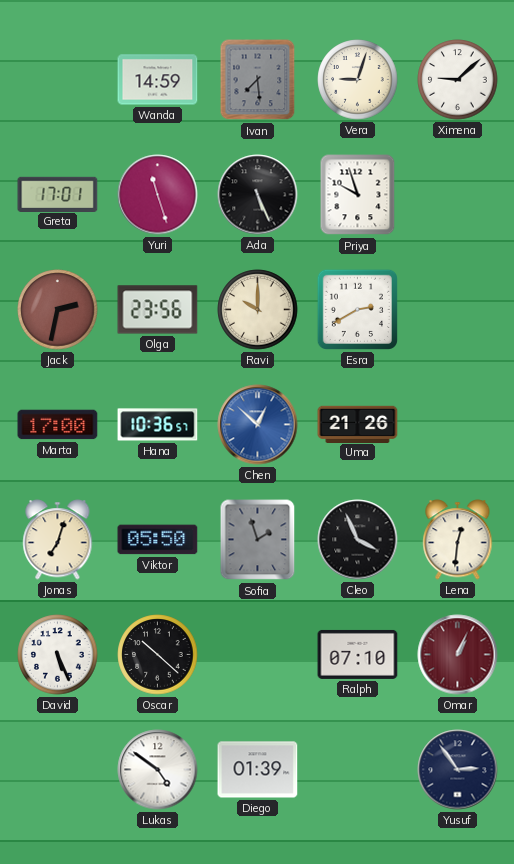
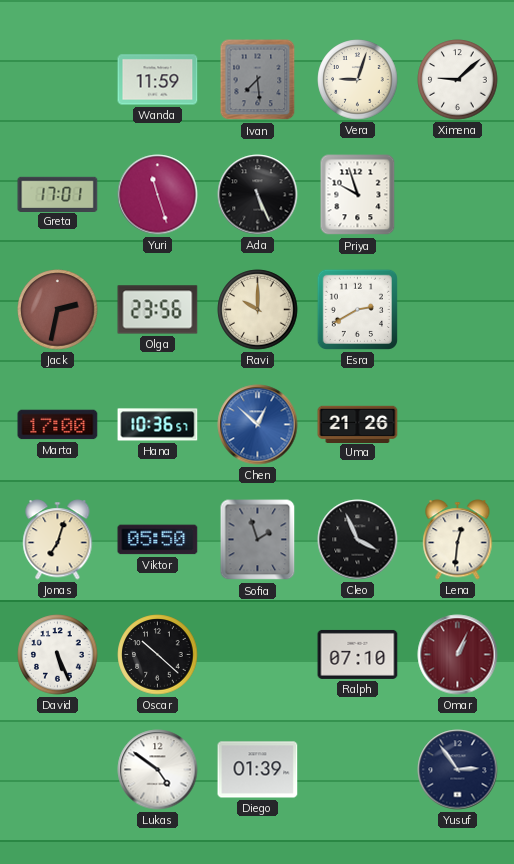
Wanda: 14:59 -> 11:59
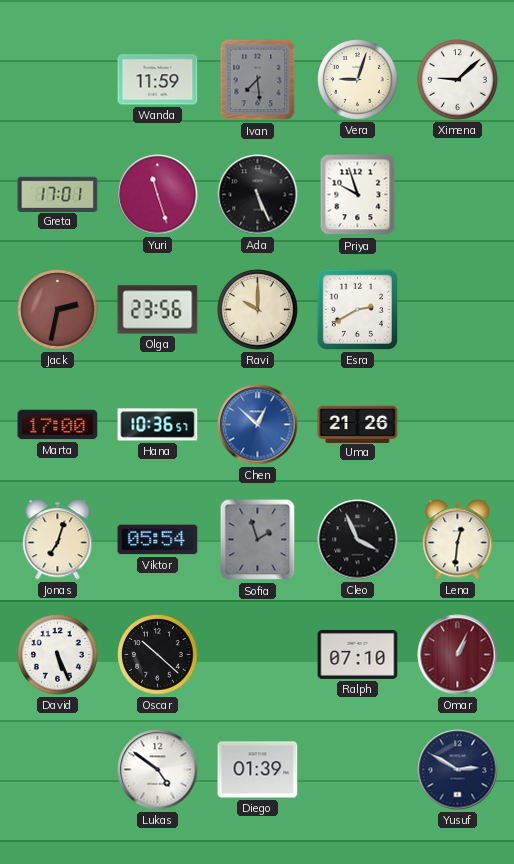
Viktor: 05:50 -> 05:54
Yusuf: 2:54 -> 2:50
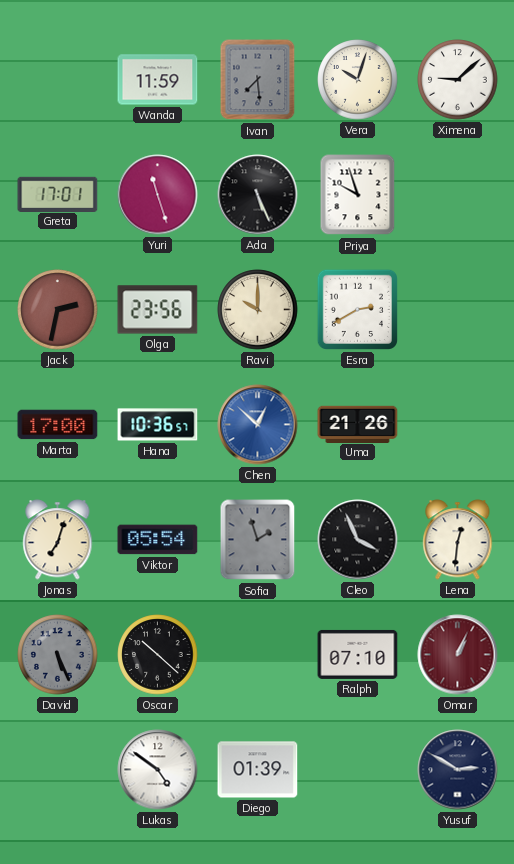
Vera: 9:03 -> 10:03
David dial: white -> grey
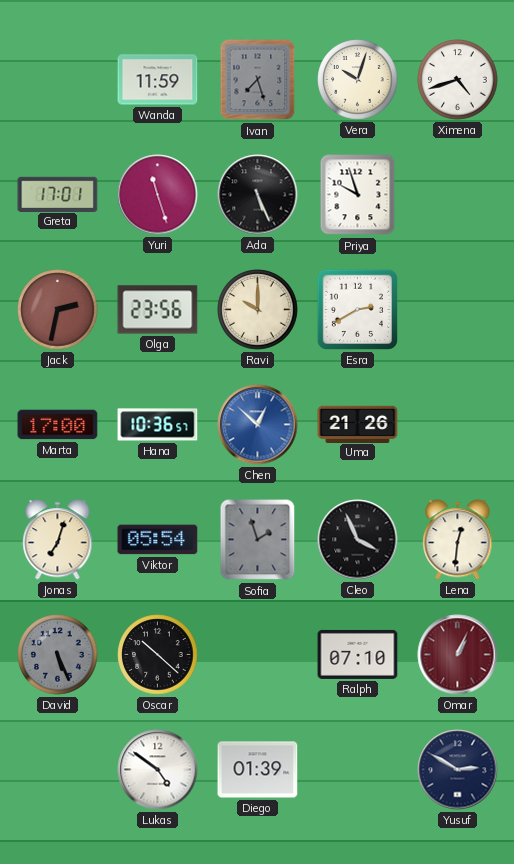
Ivan: 7:29 -> 7:27
Ximena: 9:08 -> 4:42
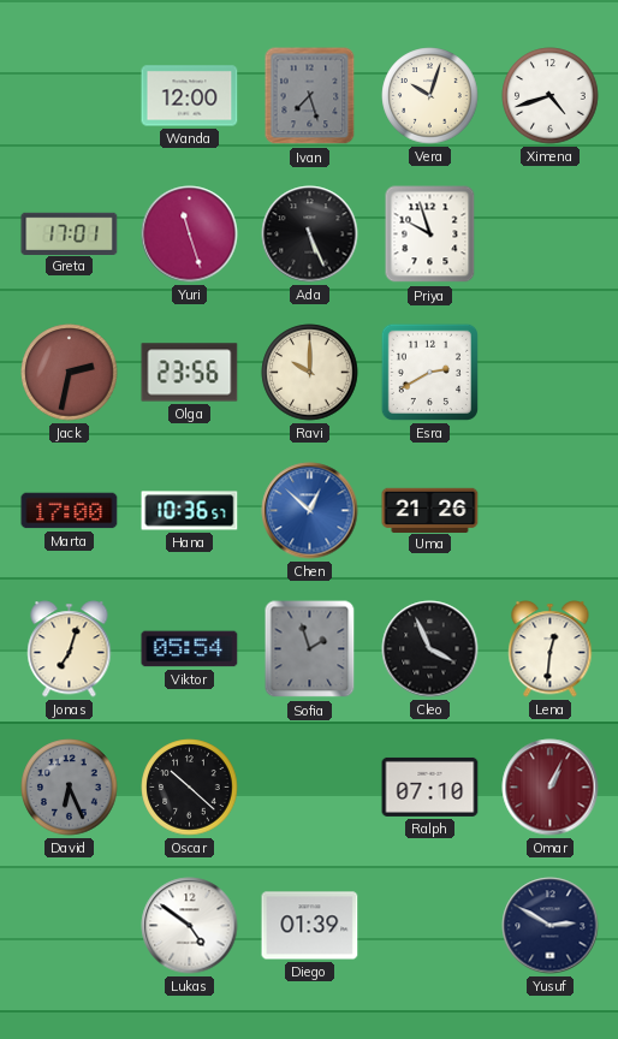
Wanda: 11:59 -> 12:00
David: 5:26 -> 6:26
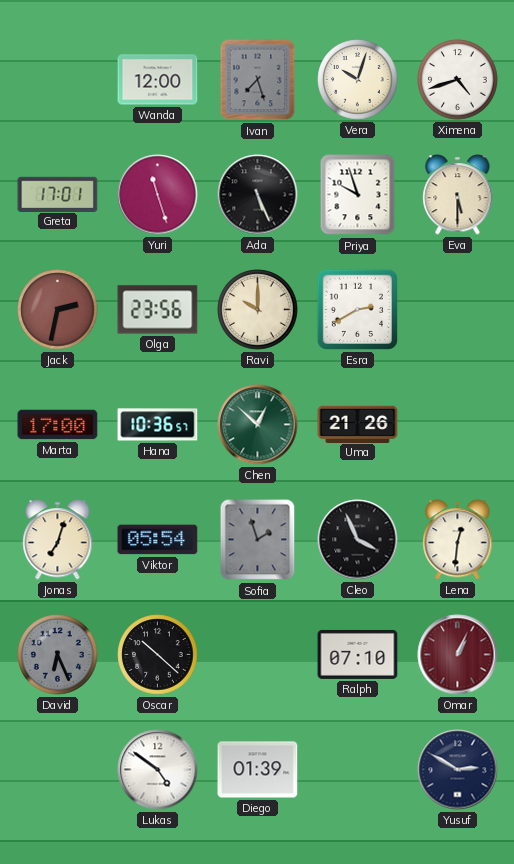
Eva: none -> 5:30
Chen dial: blue -> green
